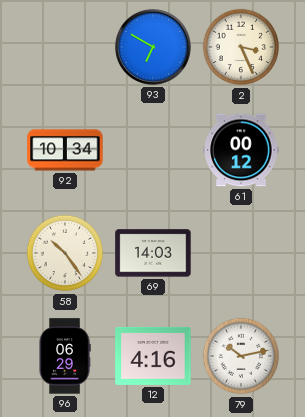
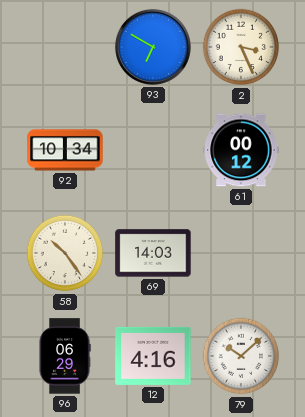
79: 10:13 -> 10:08
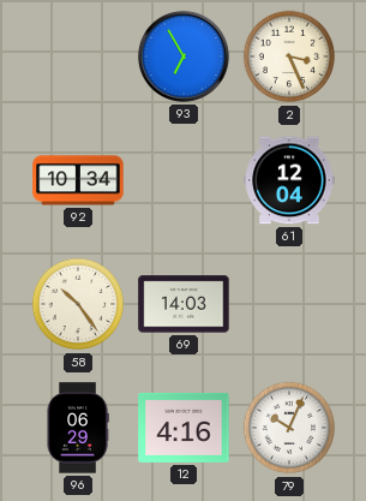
93: 6:50 -> 6:55
61: 00:12 -> 12:04
79: 10:08 -> 10:04
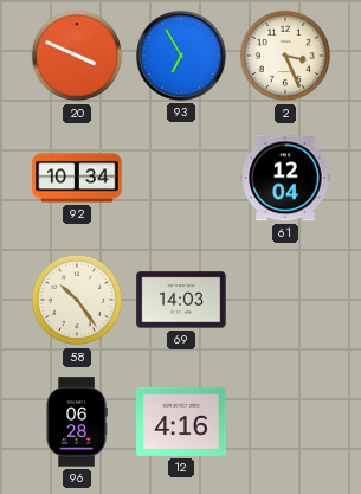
20: none -> 3:49
96: 06:29 -> 06:28
79: 10:04 -> none
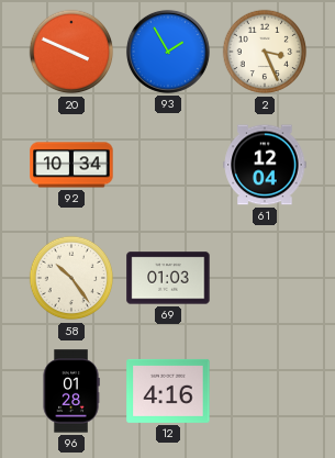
93: 6:55 -> 1:55
69: 14:03 -> 01:03
96: 06:28 -> 01:28
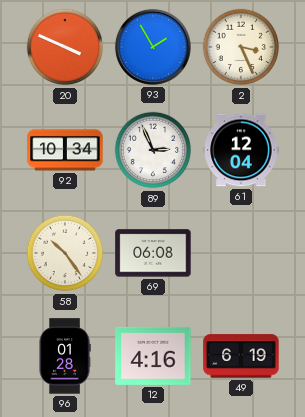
89: none -> 2:56
69: 01:03 -> 06:08
49: none -> 6:19
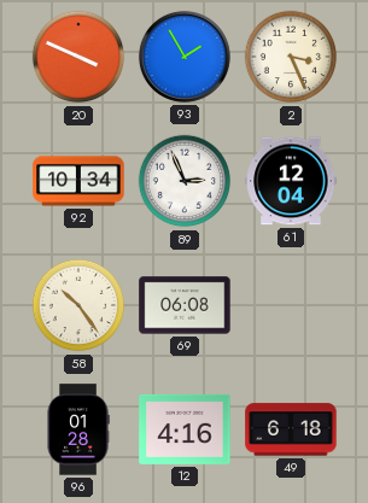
49: 6:19 -> 6:18
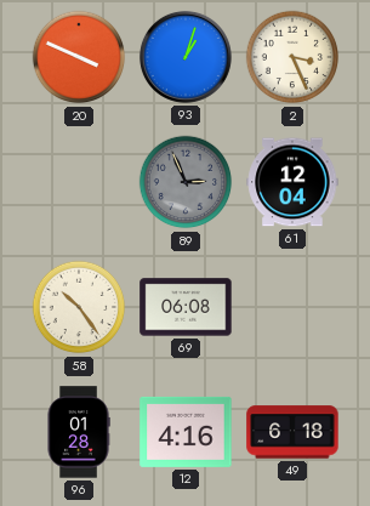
93: 1:55 -> 1:03
92: 10:34 -> none
89 dial: white -> grey
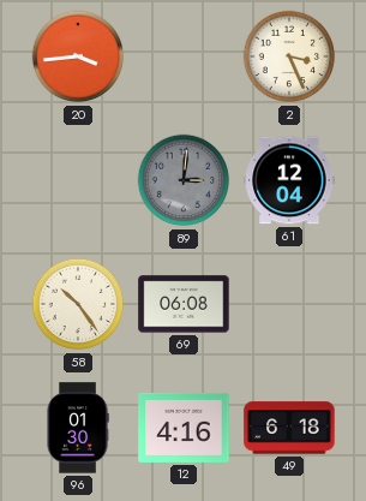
20: 3:49 -> 3:44
93: 1:03 -> none
89: 2:56 -> 3:01
96: 01:28 -> 01:30
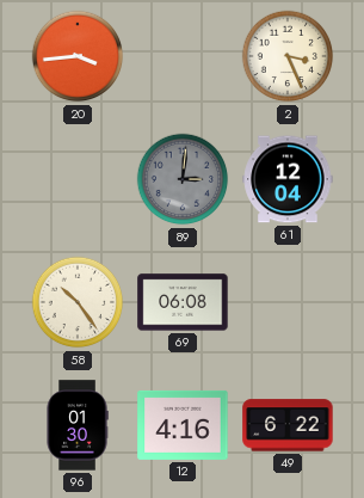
49: 6:18 -> 6:22
